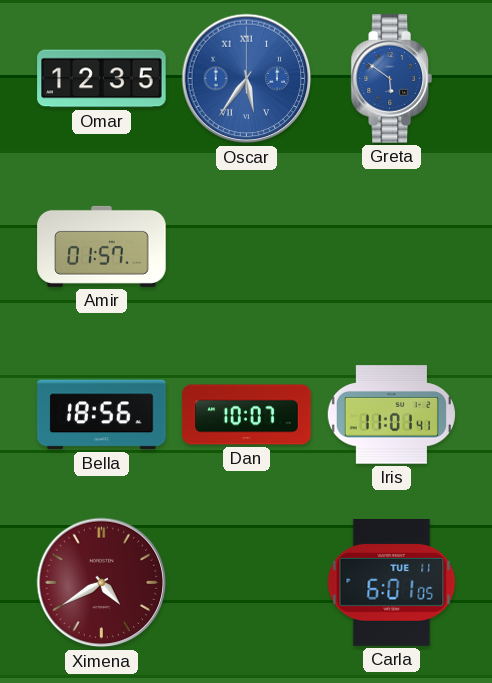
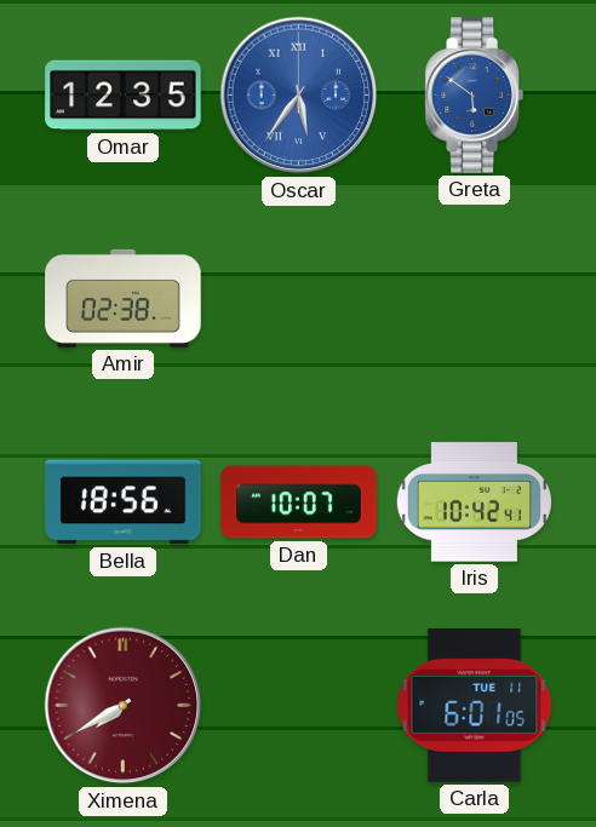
Amir: 01:57 -> 02:38
Iris: 11:01 -> 10:42
Ximena: 4:40 -> 7:40
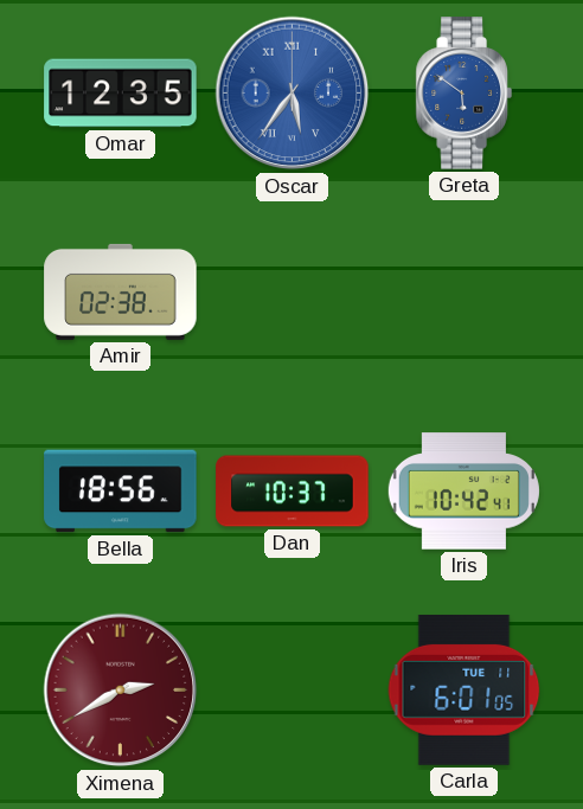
Dan: 10:07 -> 10:37
Ximena: 7:40 -> 2:40
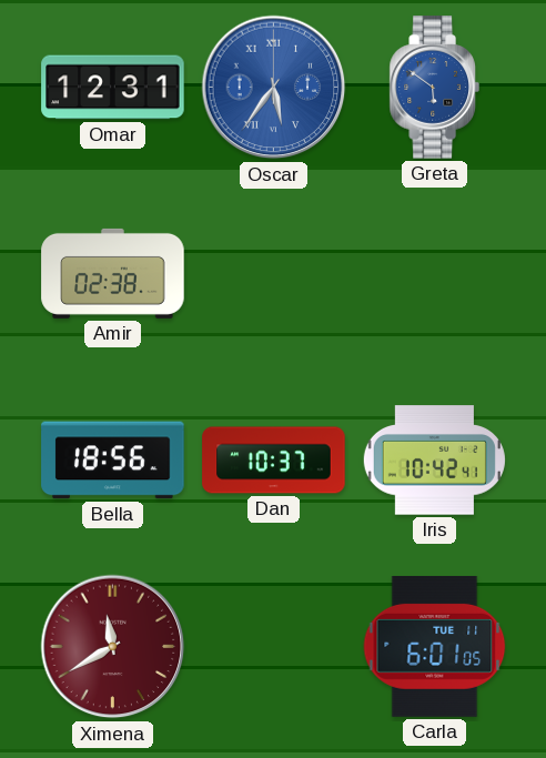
Omar: 12:35 -> 12:31
Ximena: 2:40 -> 11:40
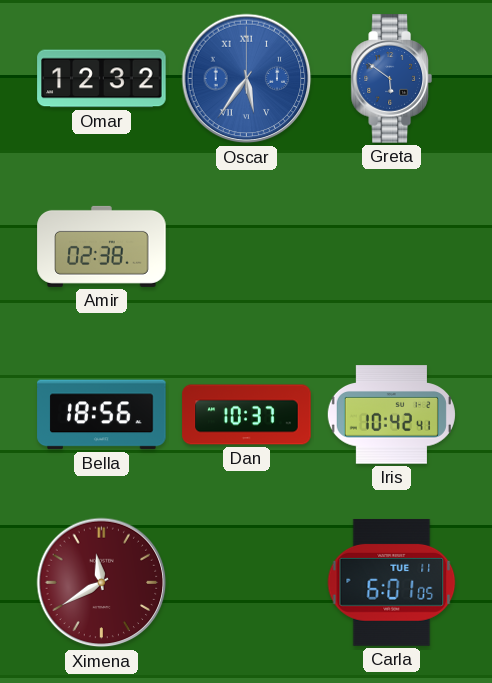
Omar: 12:31 -> 12:32
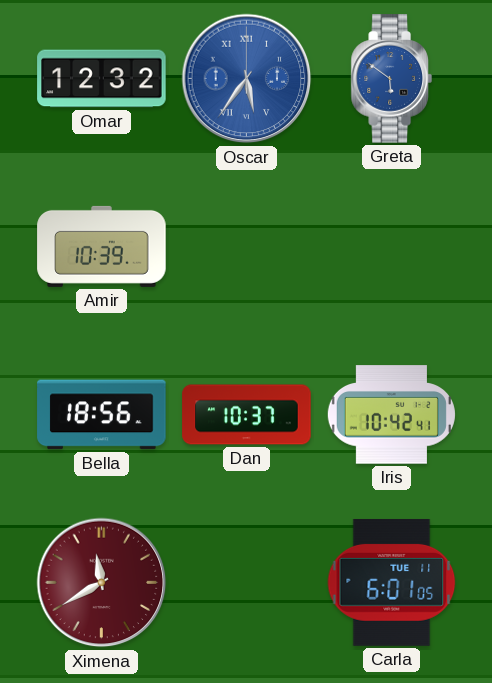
Amir: 02:38 -> 10:39
